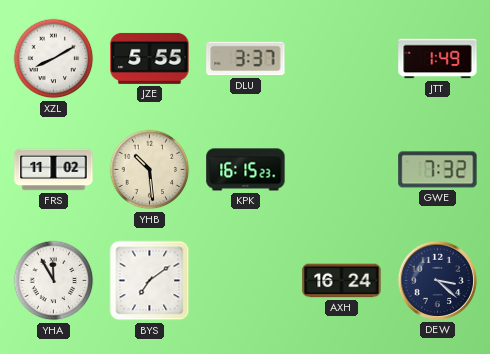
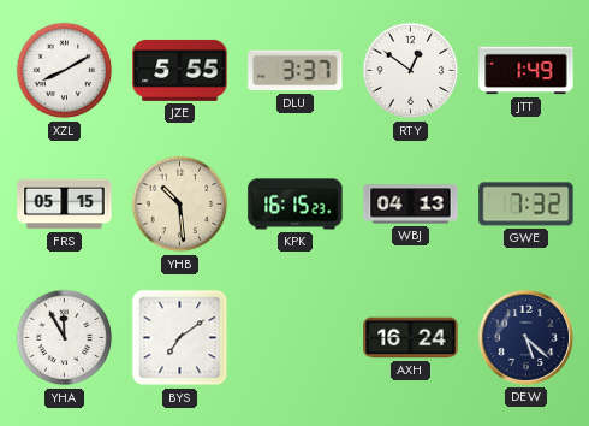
RTY: none -> 12:51
FRS: 11:02 -> 05:15
WBJ: none -> 04:13
DEW: 3:22 -> 5:22
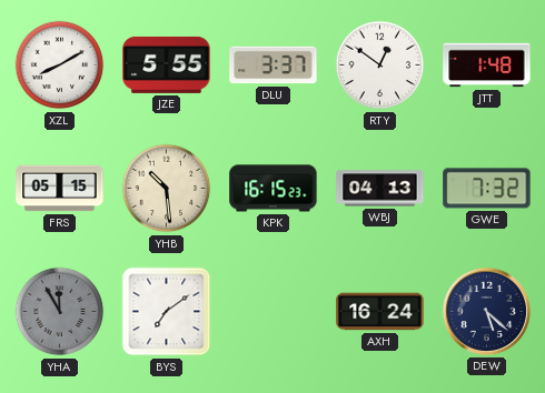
JTT: 1:49 -> 1:48
YHA dial: white -> grey
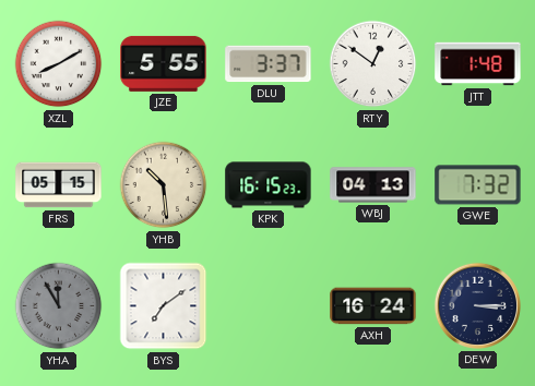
DEW: 5:22 -> 3:15
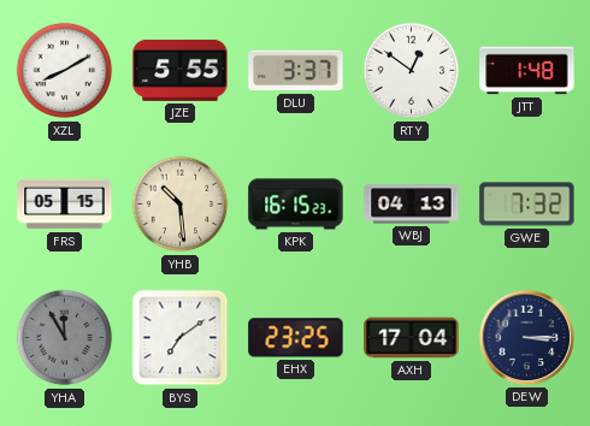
EHX: none -> 23:25
AXH: 16:24 -> 17:04
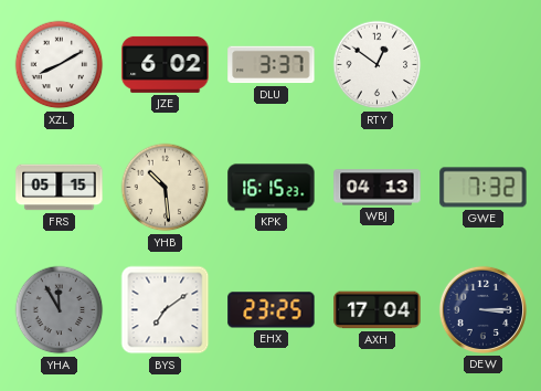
JZE: 5:55 -> 6:02
JTT: 1:48 -> none
